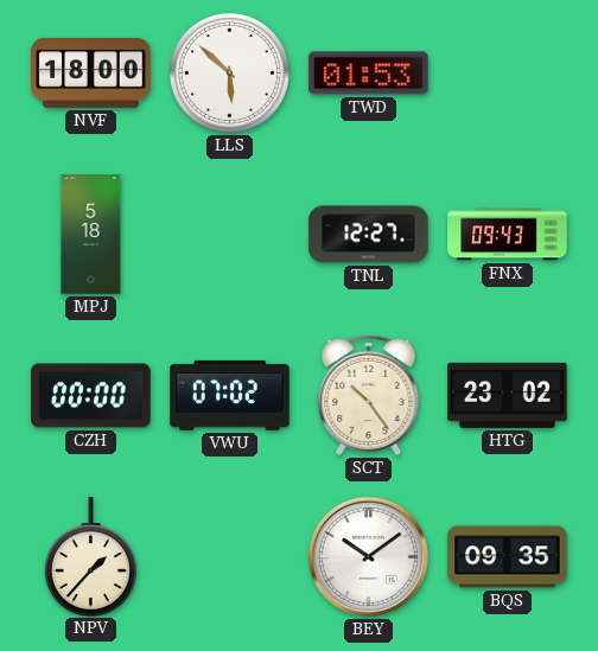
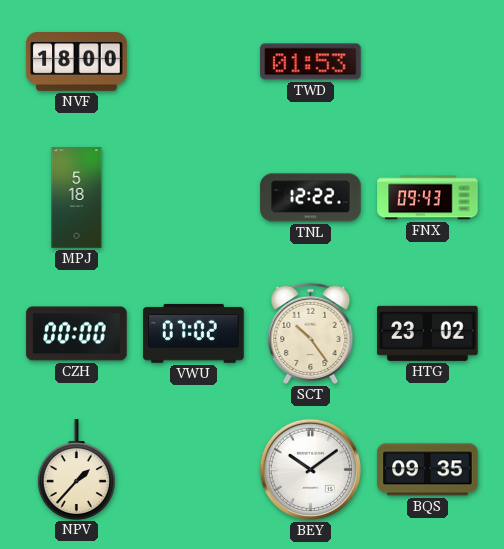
LLS: 5:52 -> none
TNL: 12:27 -> 12:22
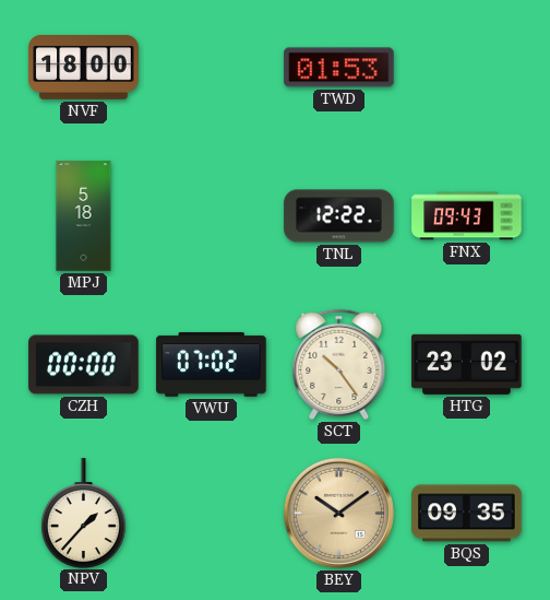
BEY dial: white -> champagne
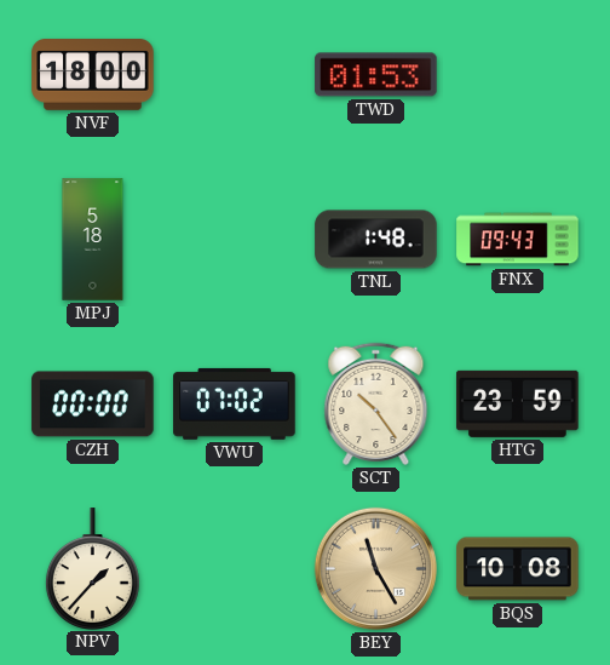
TNL: 12:22 -> 1:48
HTG: 23:02 -> 23:59
BEY: 10:09 -> 11:25
BQS: 09:35 -> 10:08
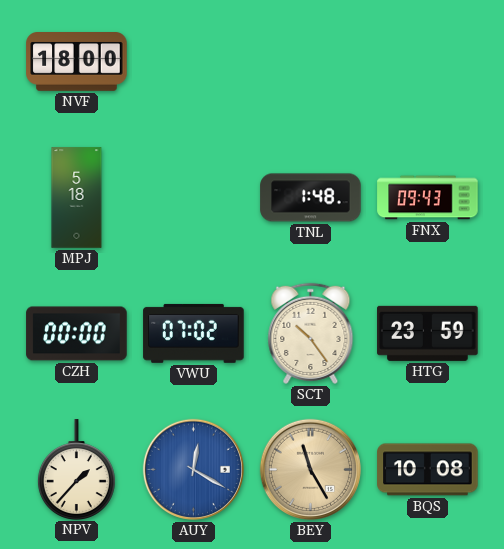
TWD: 01:53 -> none
AUY: none -> 12:20
